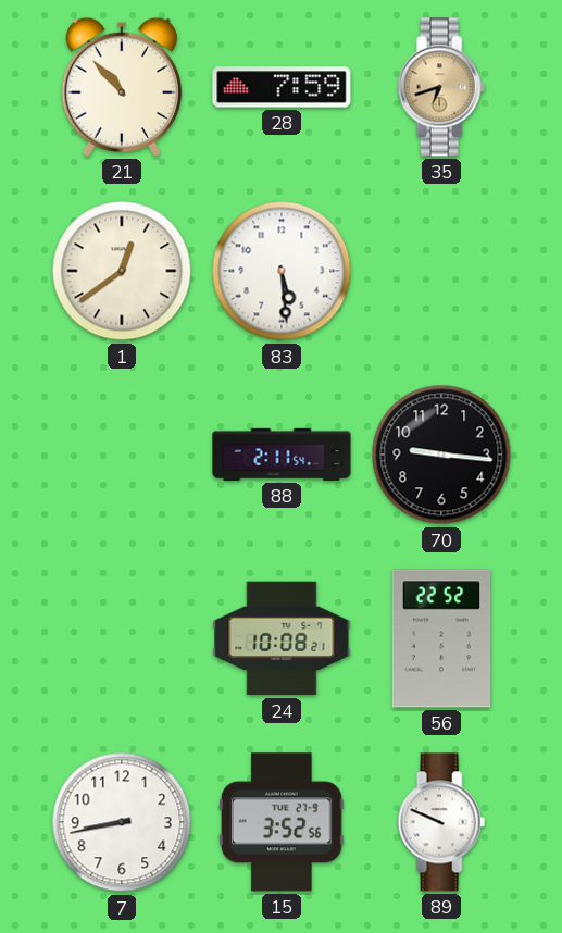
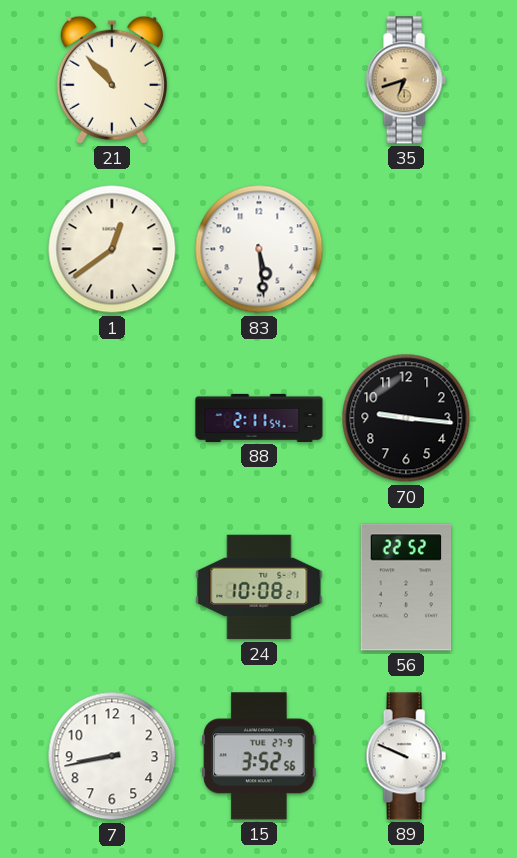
28: 7:59 -> none
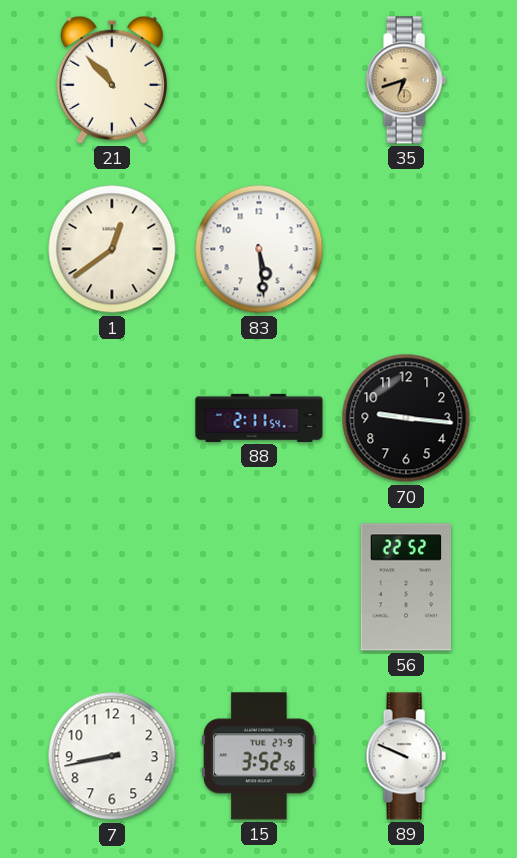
24: 10:08 -> none
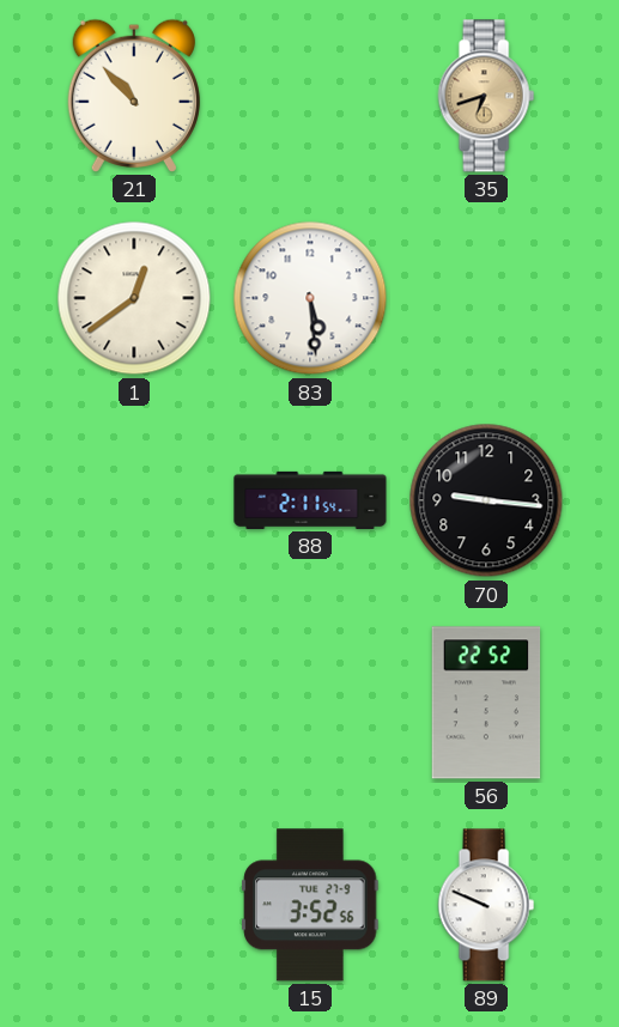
7: 8:43 -> none
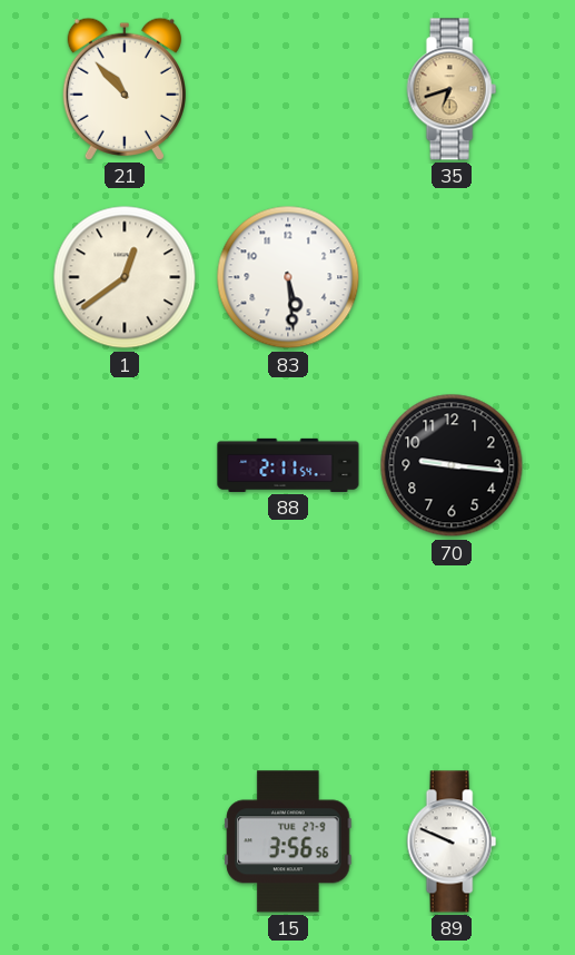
56: 22:52 -> none
15: 3:52 -> 3:56
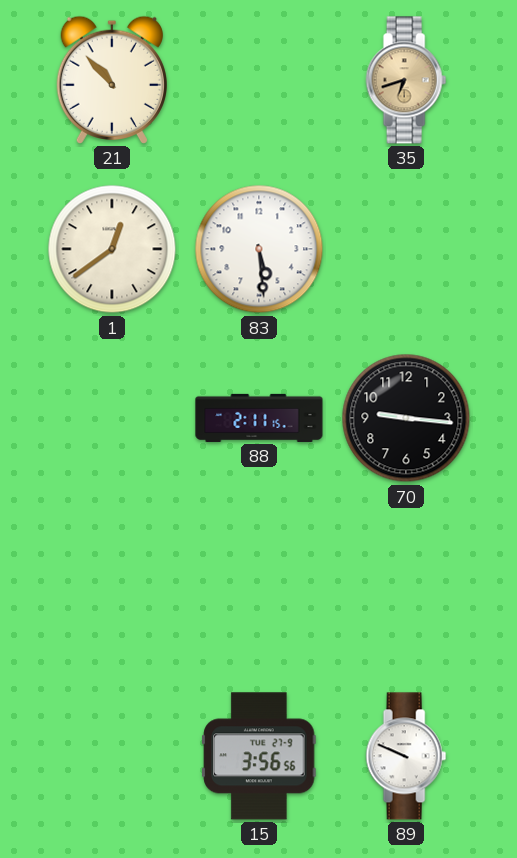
88: 2:11:54 -> 2:11:15
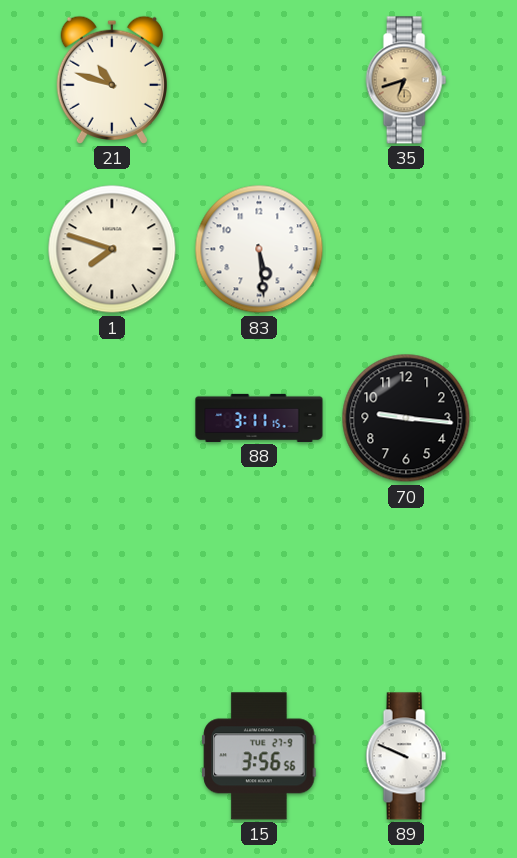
21: 10:53 -> 10:48
1: 12:39 -> 7:48
88: 2:11 -> 3:11
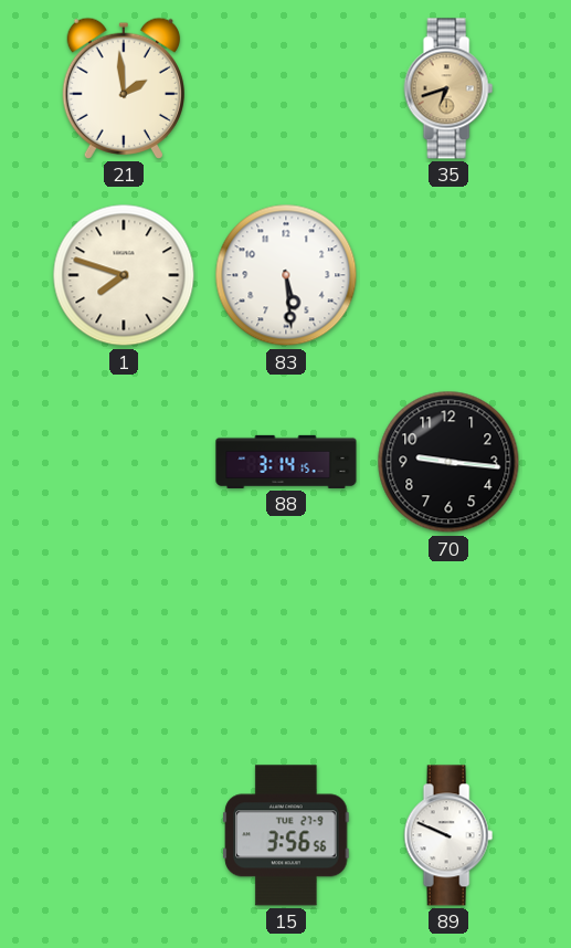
21: 10:48 -> 1:59
88: 3:11 -> 3:14
